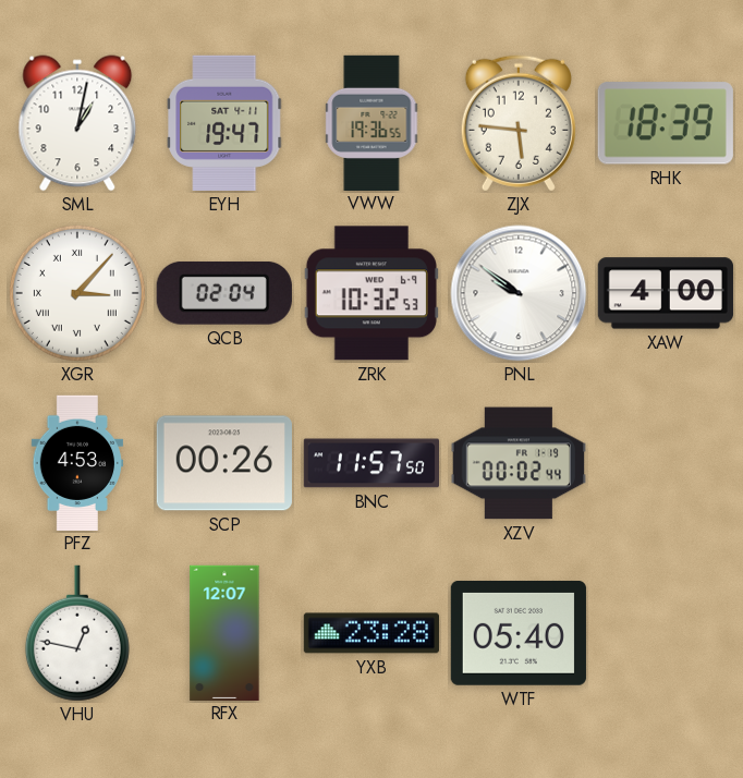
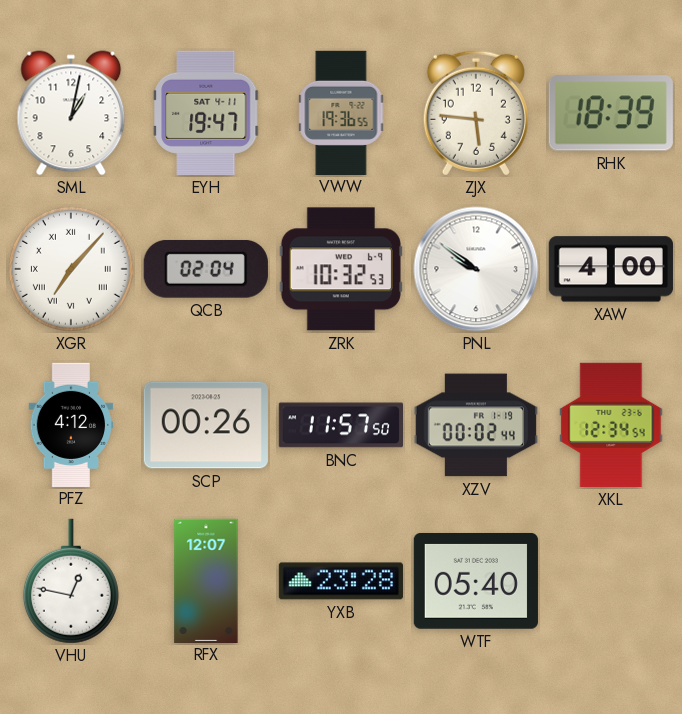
XGR: 3:07 -> 7:07
PFZ: 4:53 -> 4:12
XKL: none -> 12:34
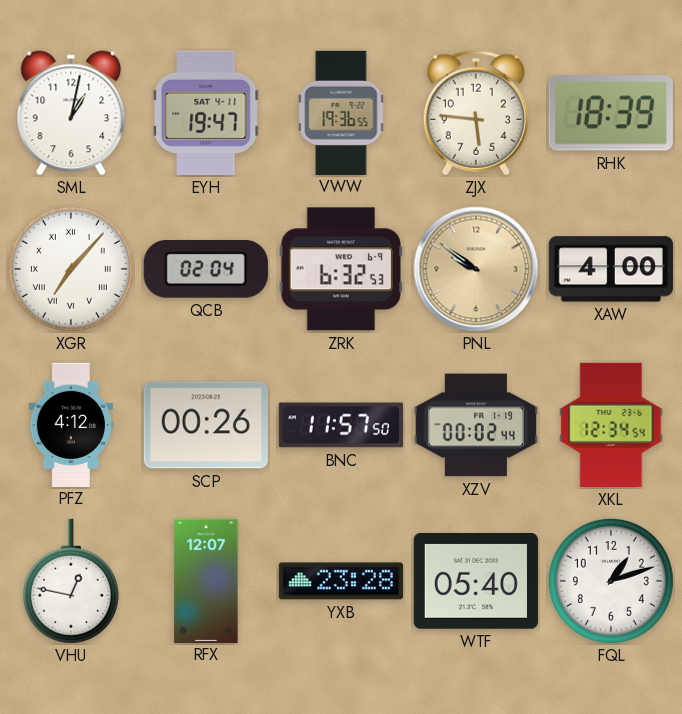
ZRK: 10:32 -> 6:32
PNL dial: white -> champagne
FQL: none -> 1:12
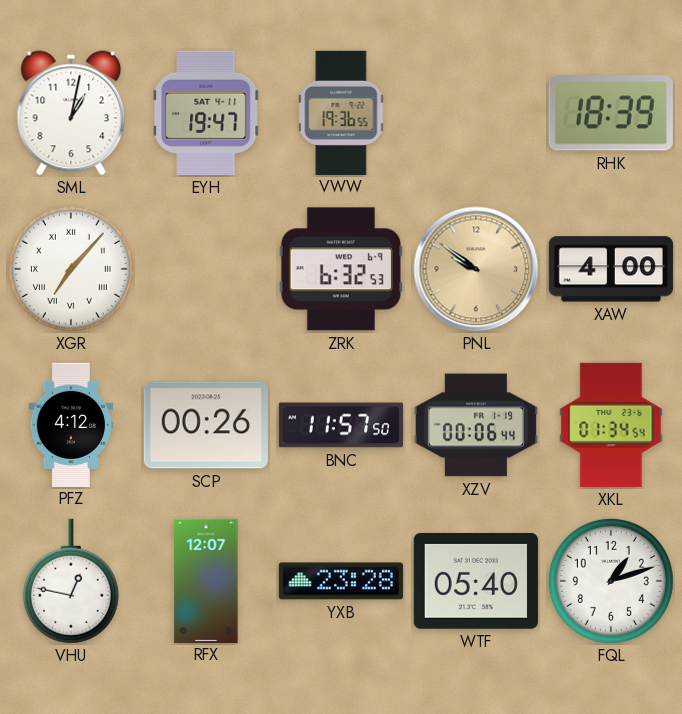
ZJX: 5:46 -> none
QCB: 02:04 -> none
XZV: 00:02 -> 00:06
XKL: 12:34 -> 01:34
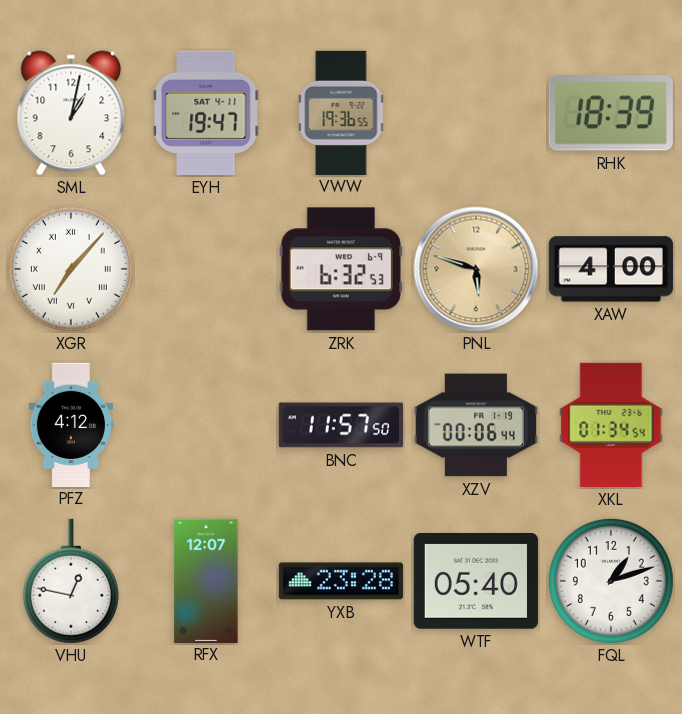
PNL: 9:51 -> 5:48
SCP: 00:26 -> none
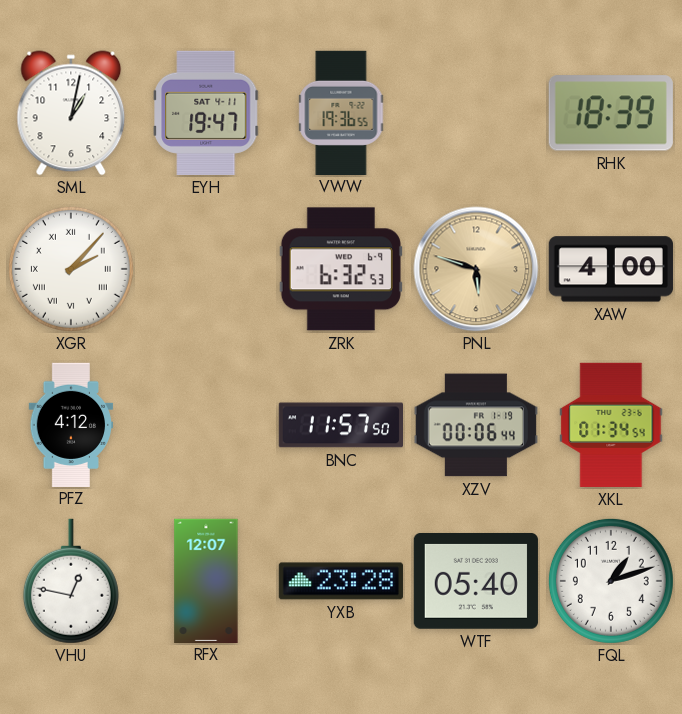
XGR: 7:07 -> 2:07
